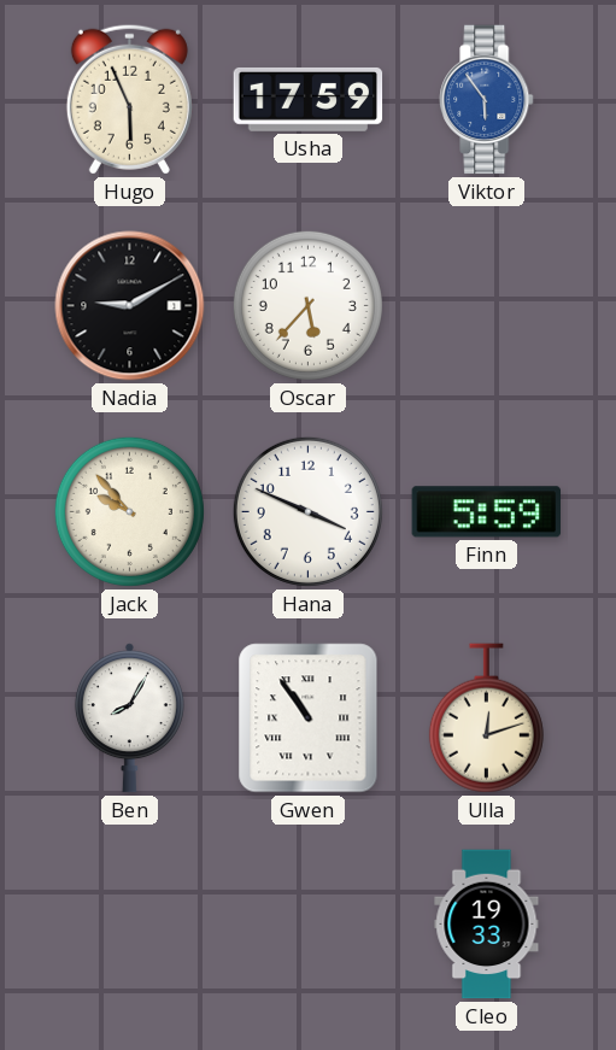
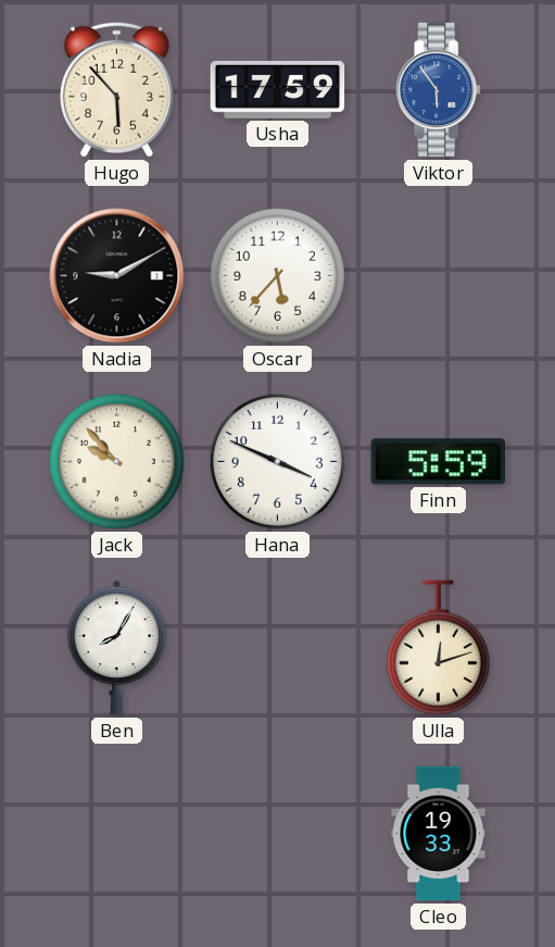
Hugo: 5:56 -> 5:53
Gwen: 10:54 -> none
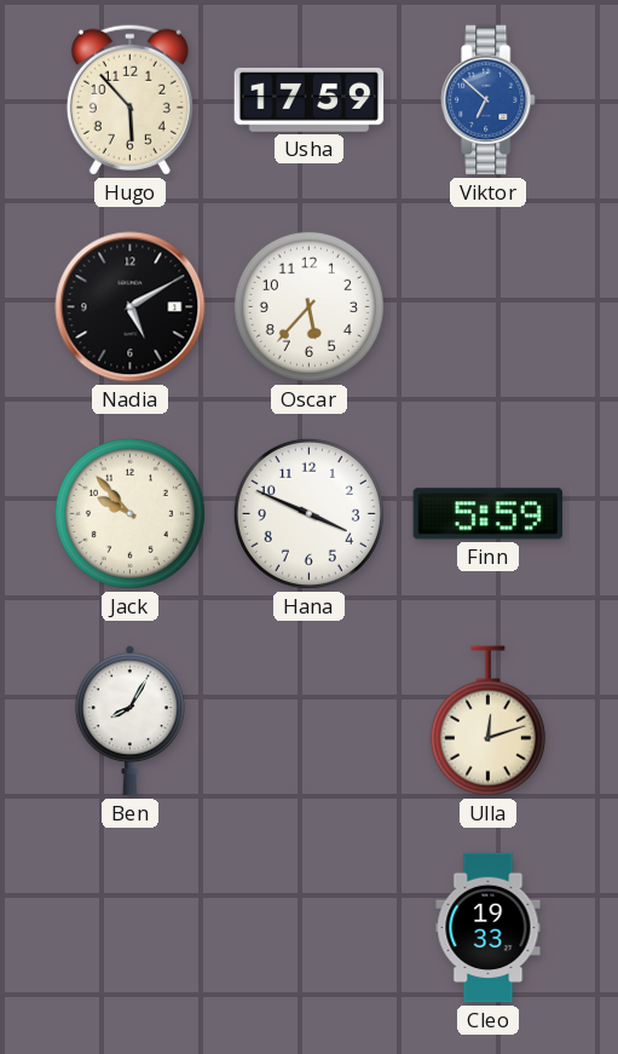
Viktor: 5:54 -> 6:52
Nadia: 9:10 -> 5:10
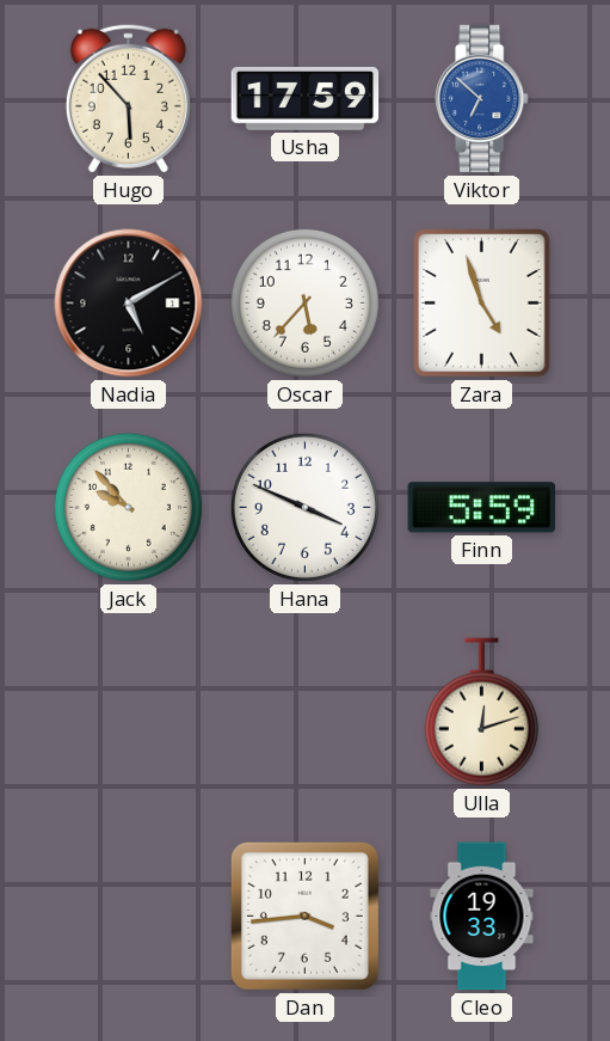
Zara: none -> 4:57
Ben: 8:05 -> none
Dan: none -> 3:44
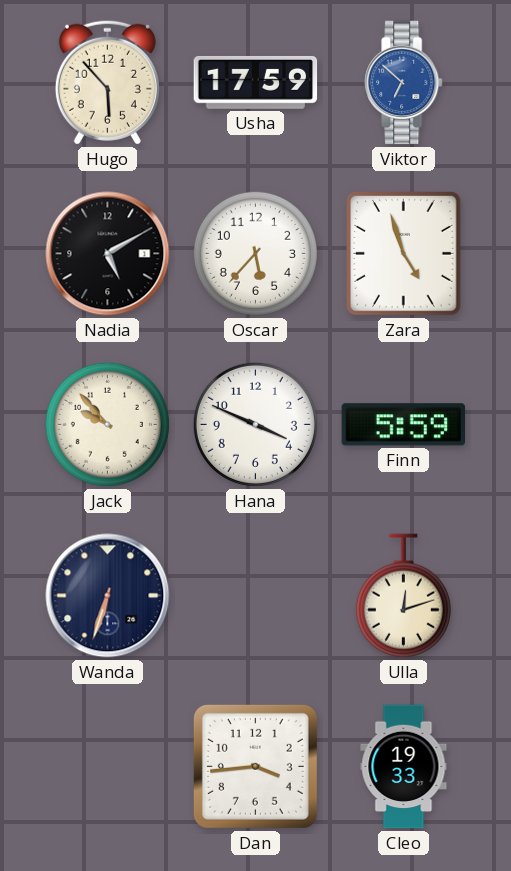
Wanda: none -> 6:33
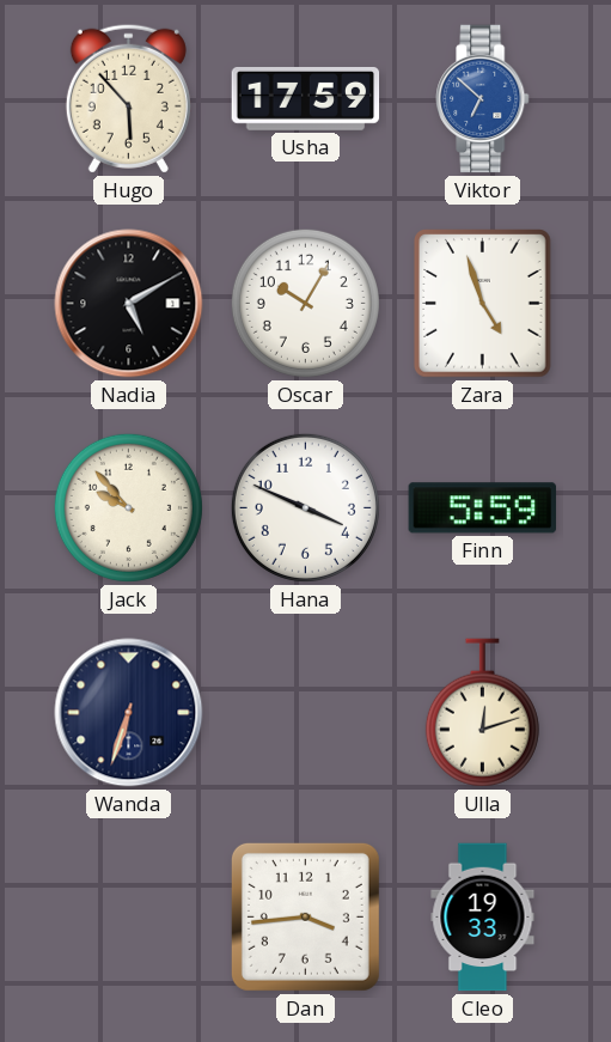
Oscar: 5:37 -> 10:05
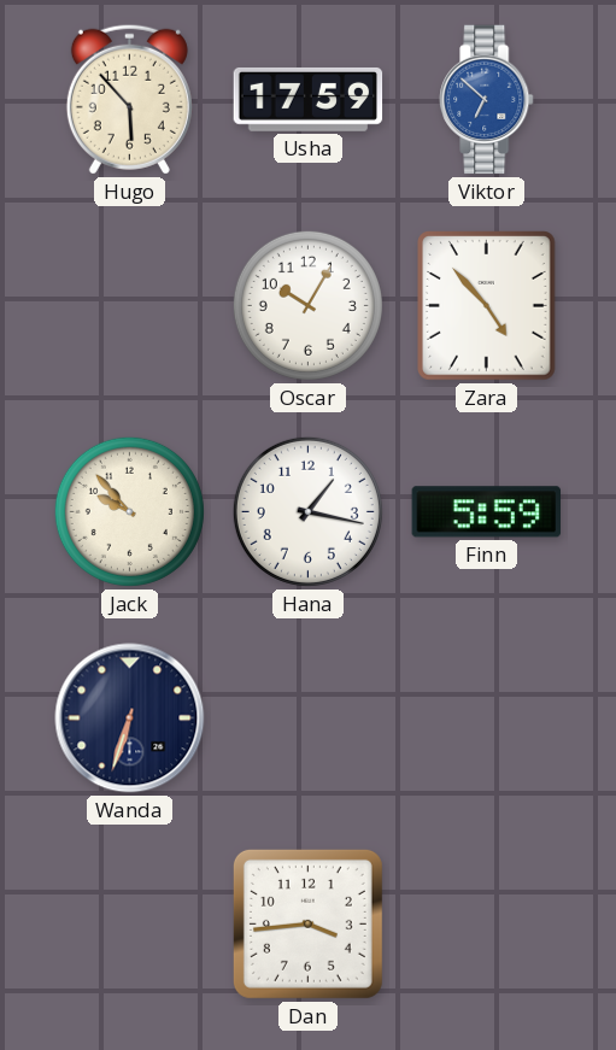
Nadia: 5:10 -> none
Zara: 4:57 -> 4:53
Hana: 3:49 -> 1:17
Ulla: 12:12 -> none
Cleo: 19:33 -> none
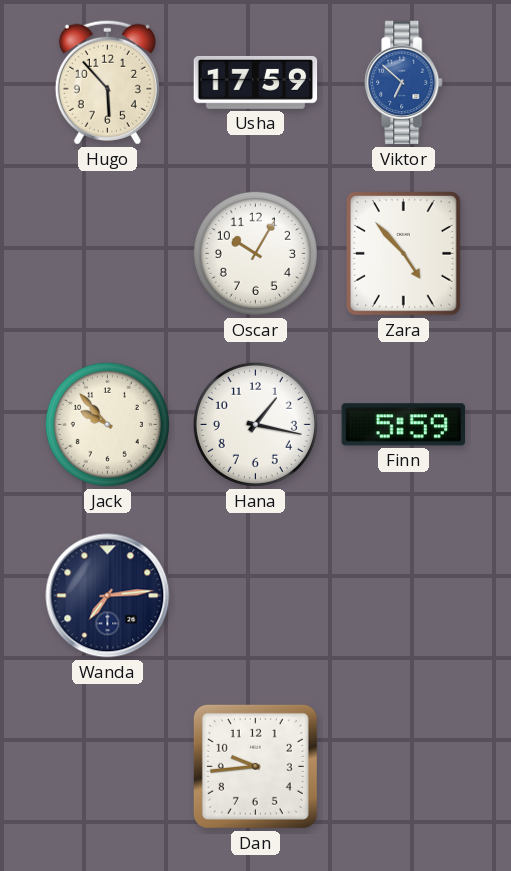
Wanda: 6:33 -> 7:14
Dan: 3:44 -> 9:44
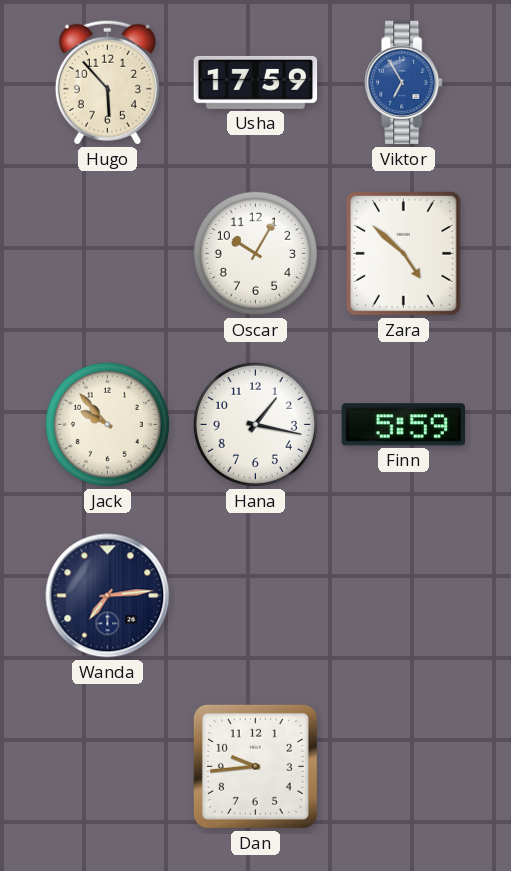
Viktor: 6:52 -> 6:55
Zara: 4:53 -> 4:52
